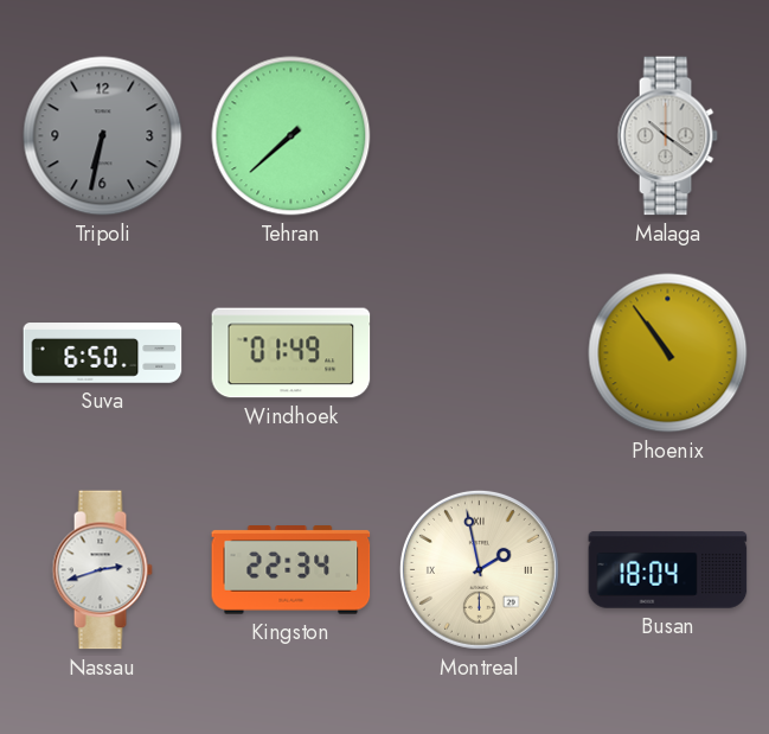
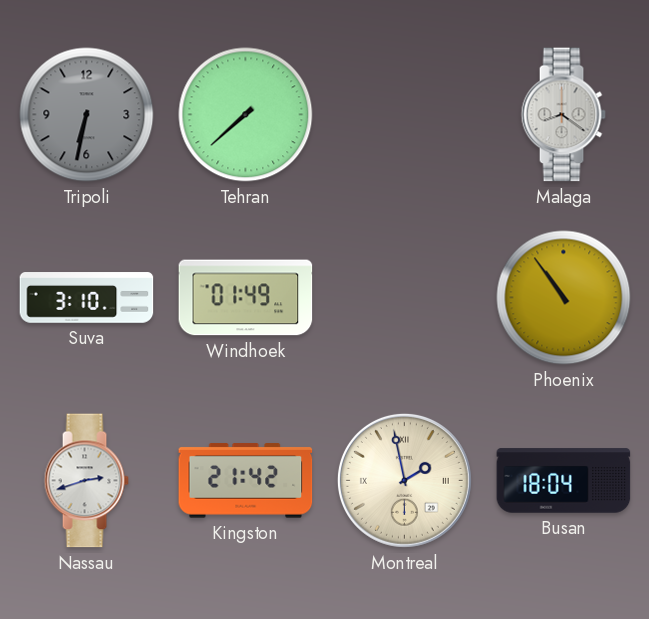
Malaga: 10:21 -> 8:21
Suva: 6:50 -> 3:10
Kingston: 22:34 -> 21:42
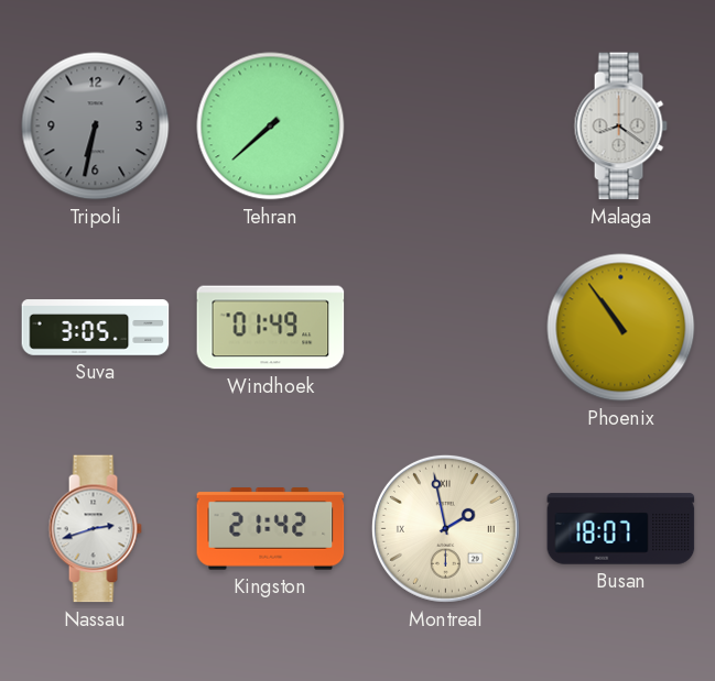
Suva: 3:10 -> 3:05
Busan: 18:04 -> 18:07
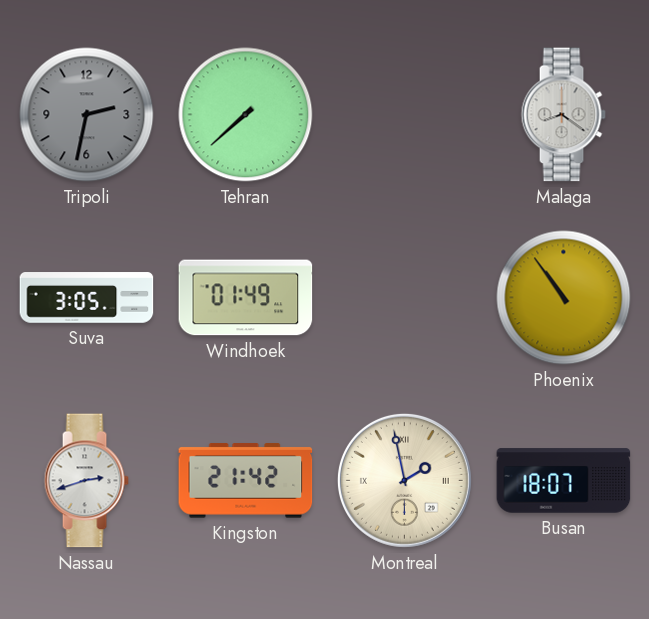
Tripoli: 6:32 -> 2:32
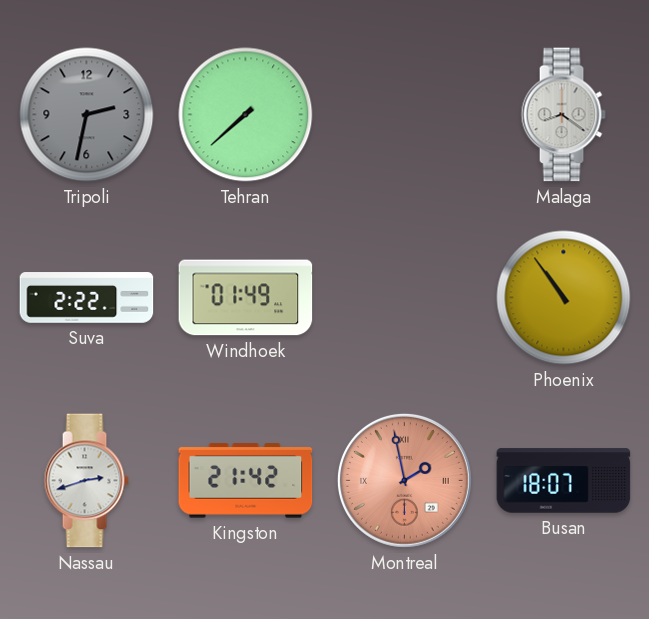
Suva: 3:05 -> 2:22
Montreal dial: cream -> salmon
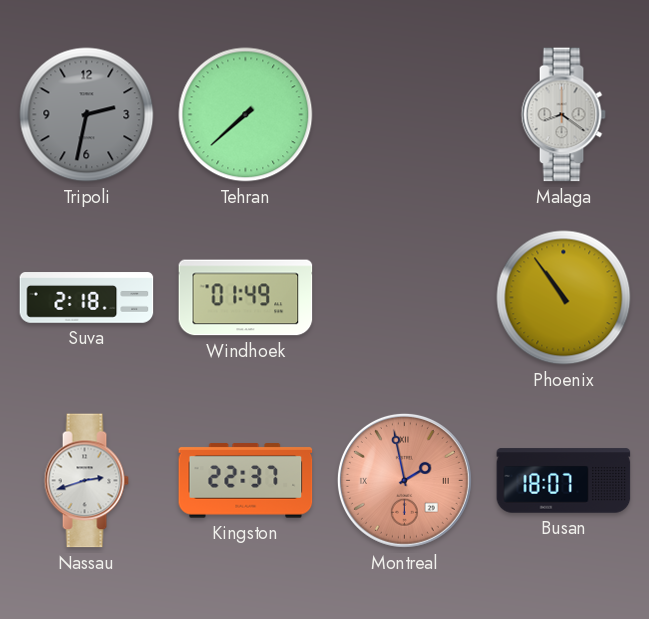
Suva: 2:22 -> 2:18
Kingston: 21:42 -> 22:37
